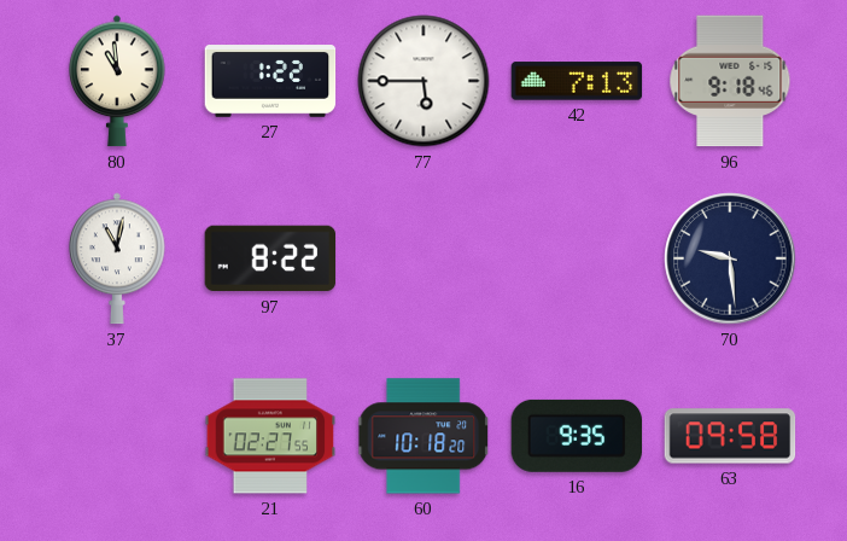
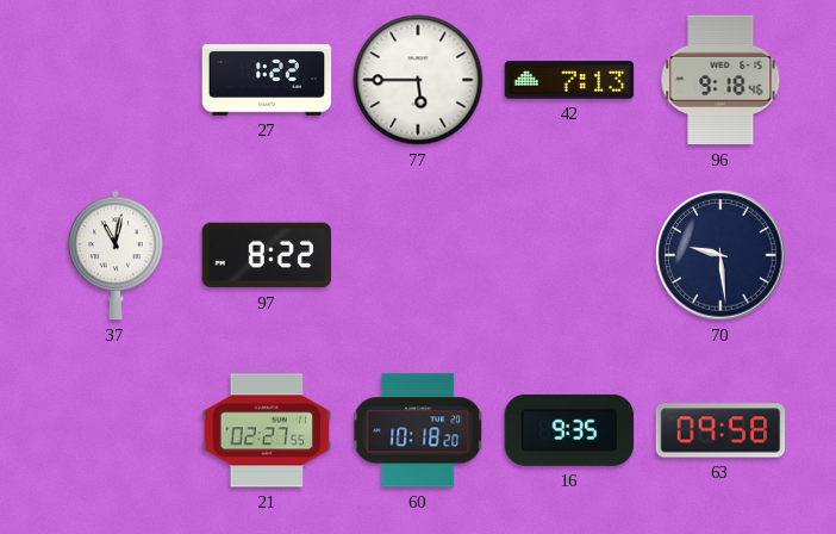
80: 10:59 -> none
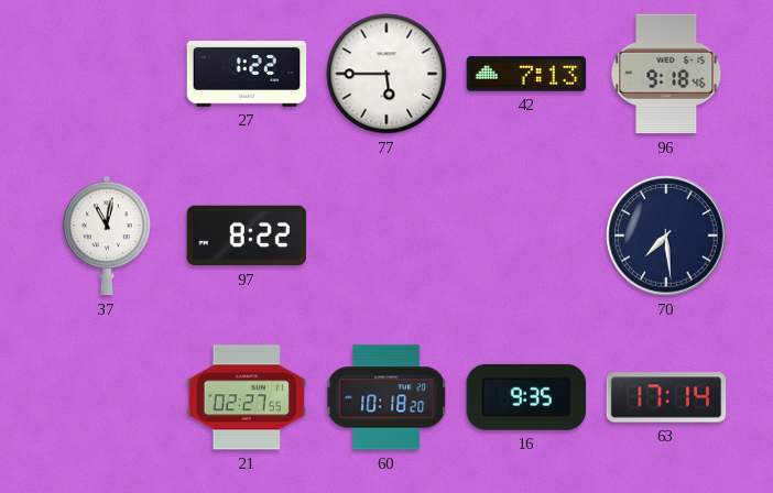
70: 9:29 -> 7:29
63: 09:58 -> 17:14
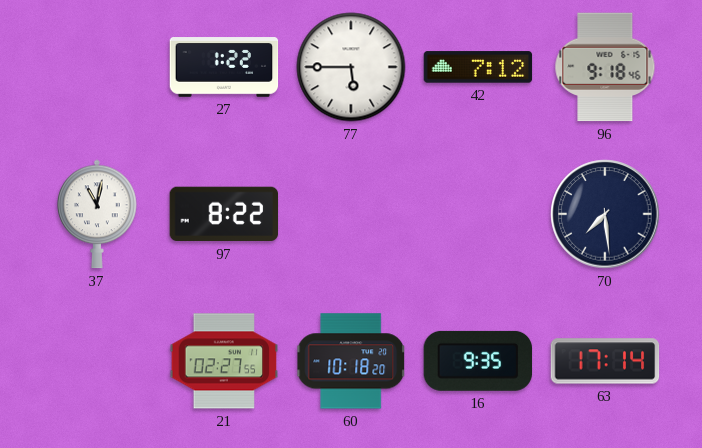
42: 7:13 -> 7:12
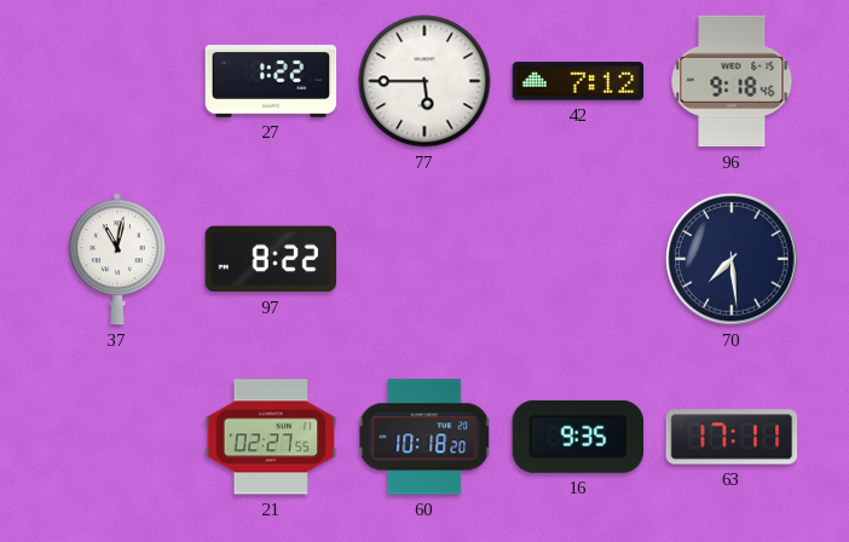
63: 17:14 -> 17:11
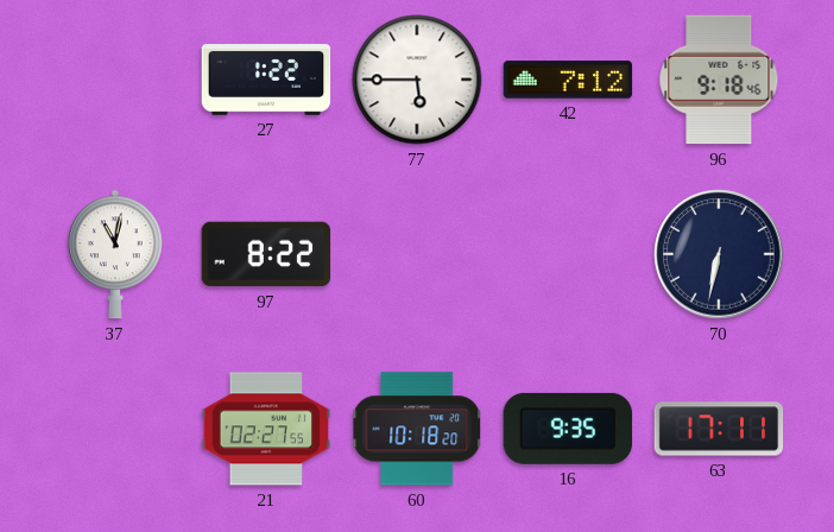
70: 7:29 -> 6:32
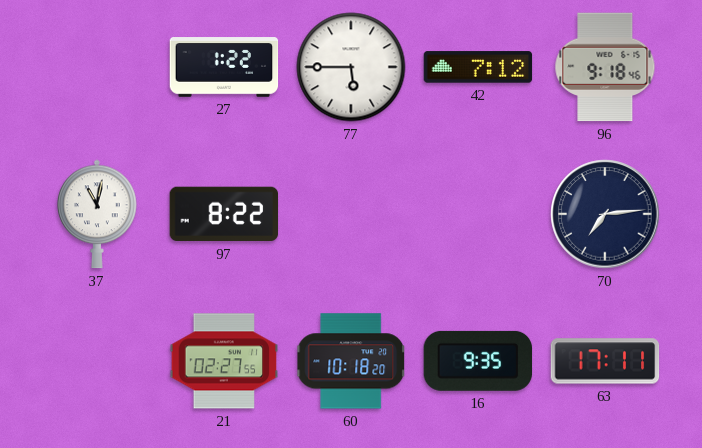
70: 6:32 -> 7:14
